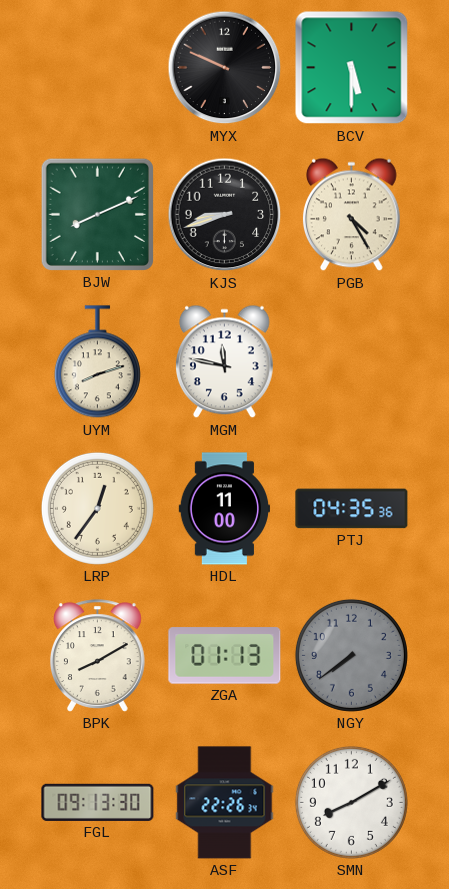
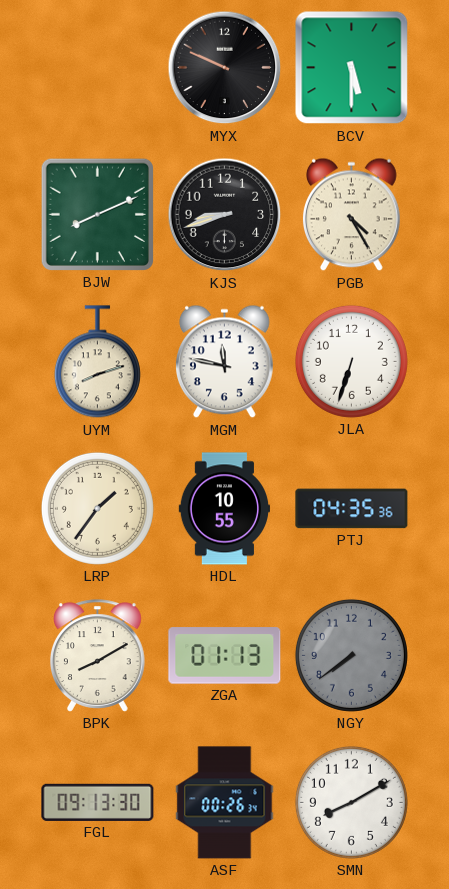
JLA: none -> 6:33
LRP: 12:36 -> 1:36
HDL: 11:00 -> 10:55
ASF: 22:26 -> 00:26
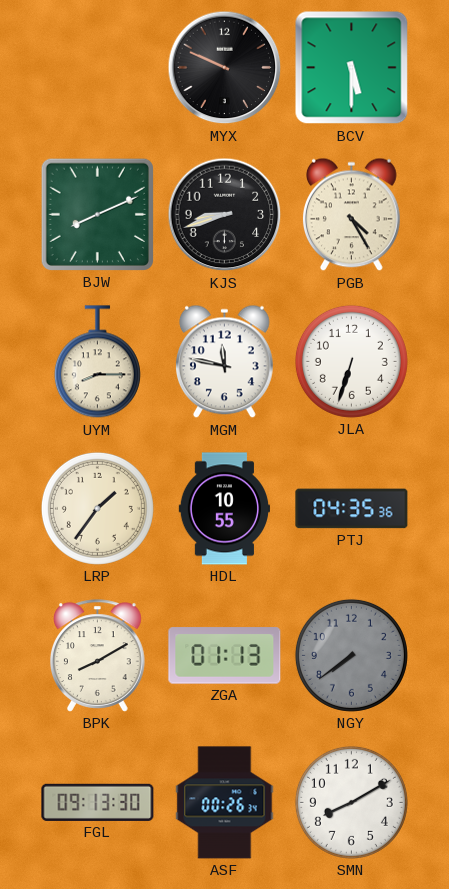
UYM: 8:12 -> 8:15
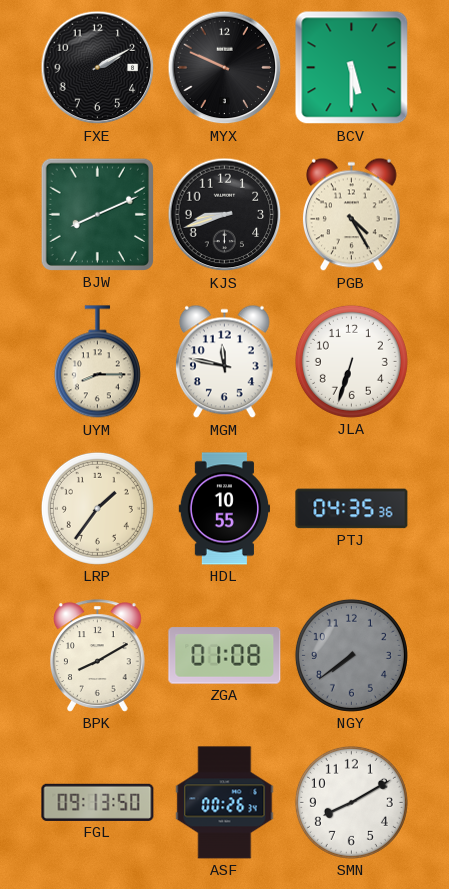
FXE: none -> 2:10
ZGA: 01:13 -> 01:08
FGL: 09:13:30 -> 09:13:50
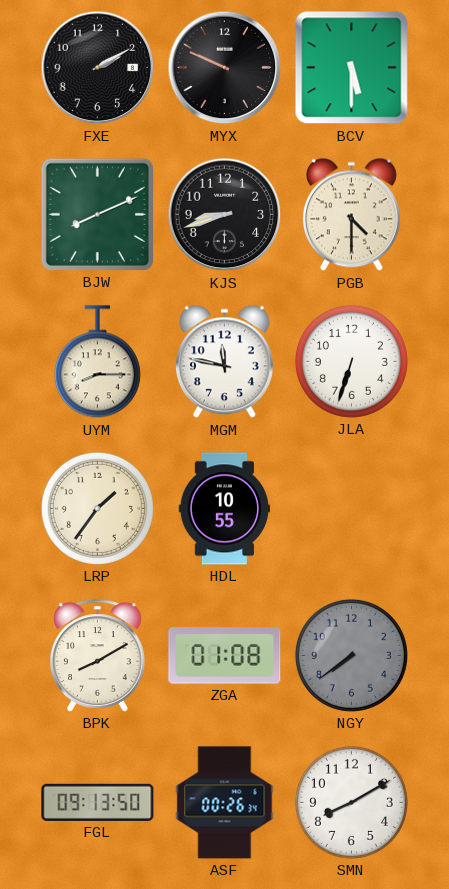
PGB: 4:25 -> 4:30
PTJ: 04:35 -> none
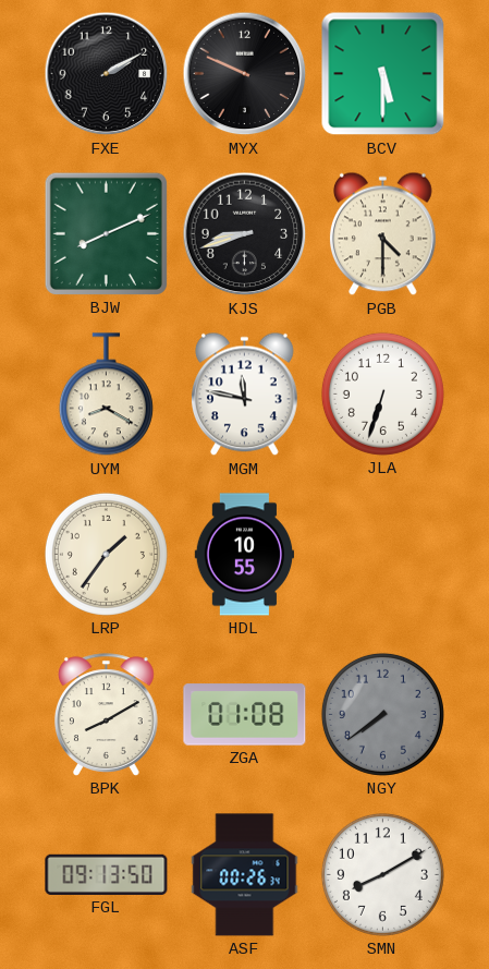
UYM: 8:15 -> 8:20
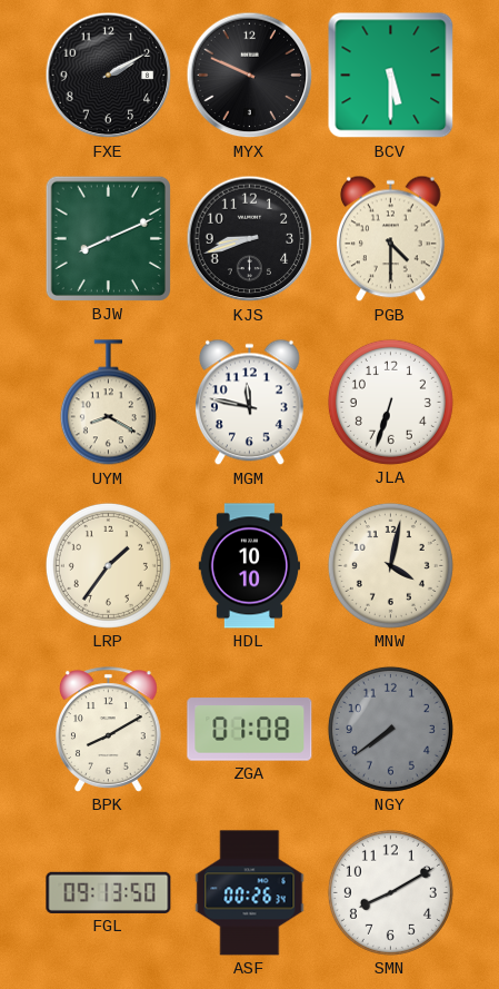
HDL: 10:55 -> 10:10
MNW: none -> 4:02
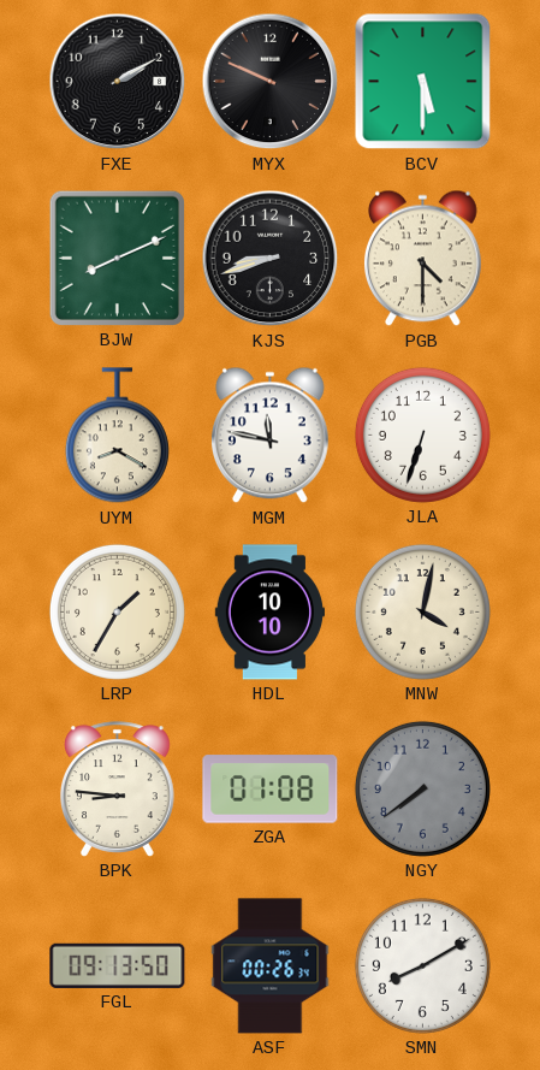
LRP: 1:36 -> 1:35
BPK: 8:10 -> 8:46
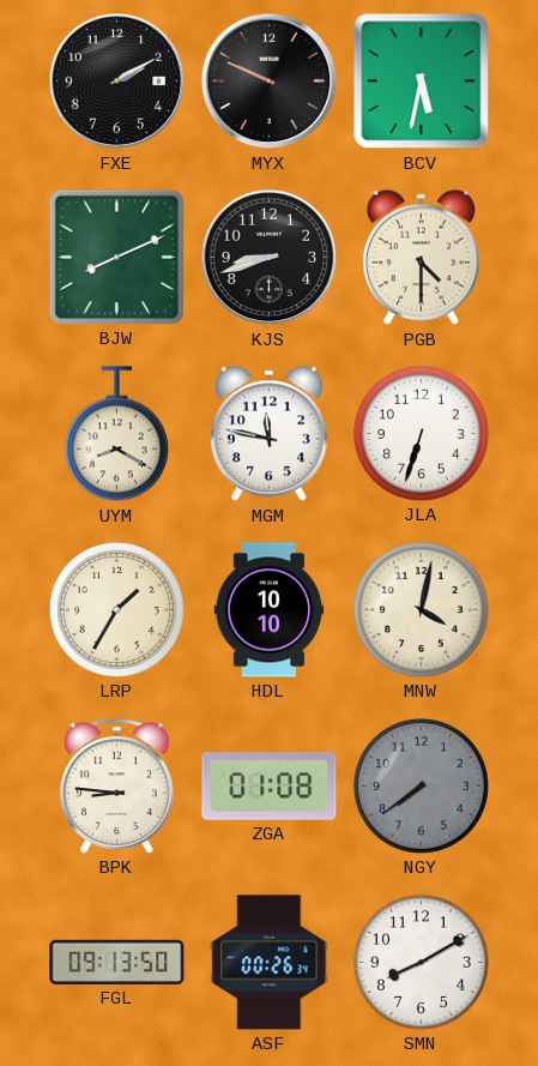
BCV: 5:30 -> 5:32
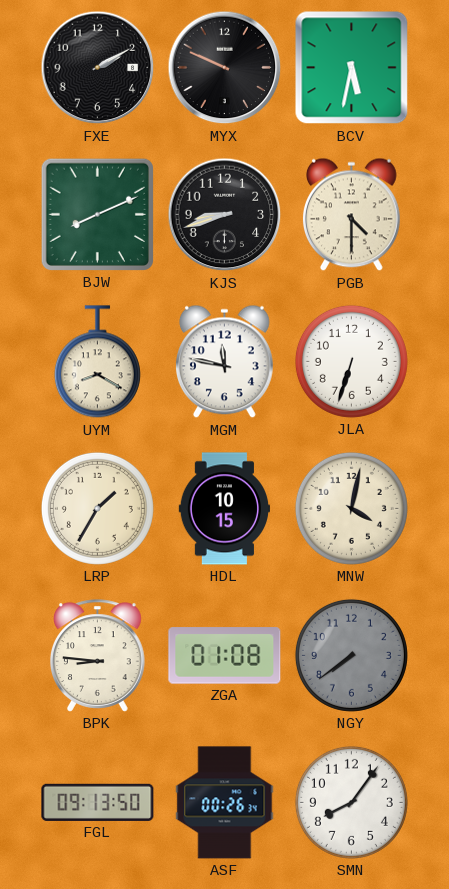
HDL: 10:10 -> 10:15
SMN: 8:10 -> 8:06
